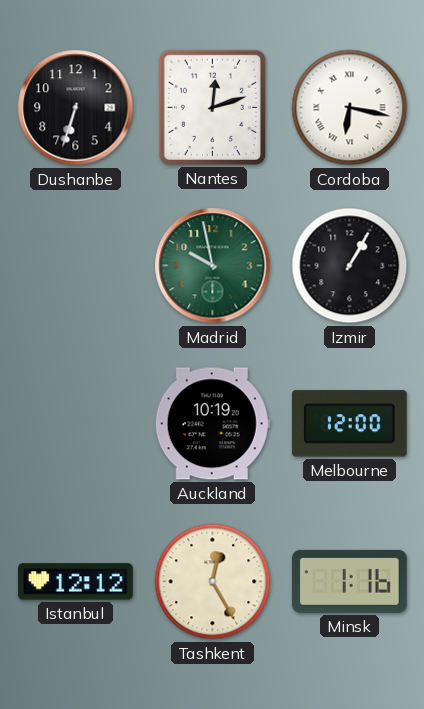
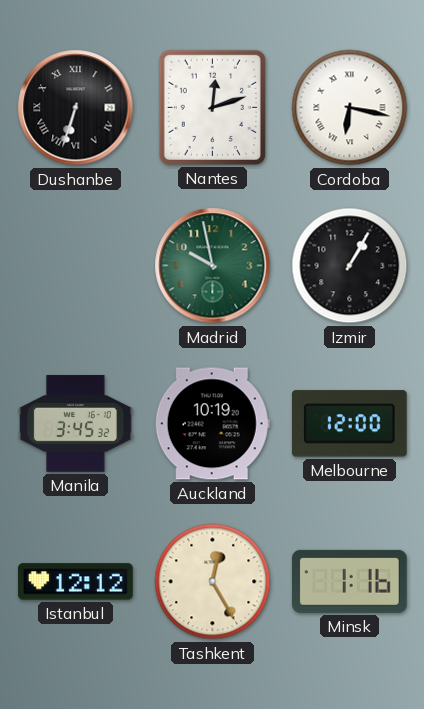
Dushanbe numerals: Arabic -> Roman
Manila: none -> 3:45
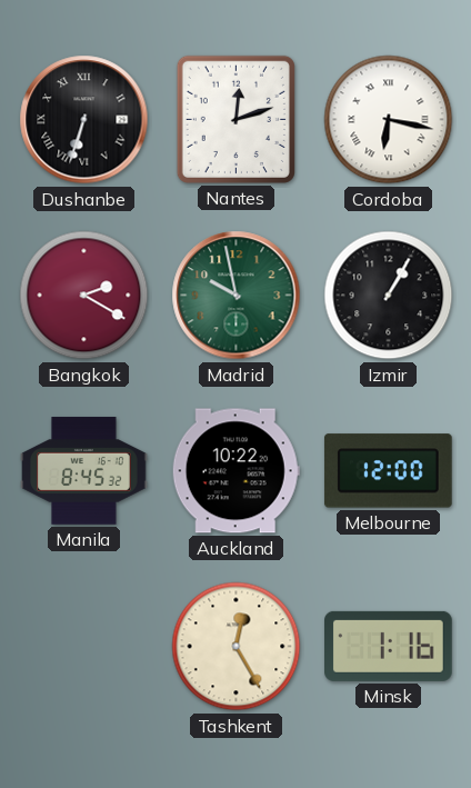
Bangkok: none -> 2:20
Manila: 3:45 -> 8:45
Auckland: 10:19 -> 10:22
Istanbul: 12:12 -> none
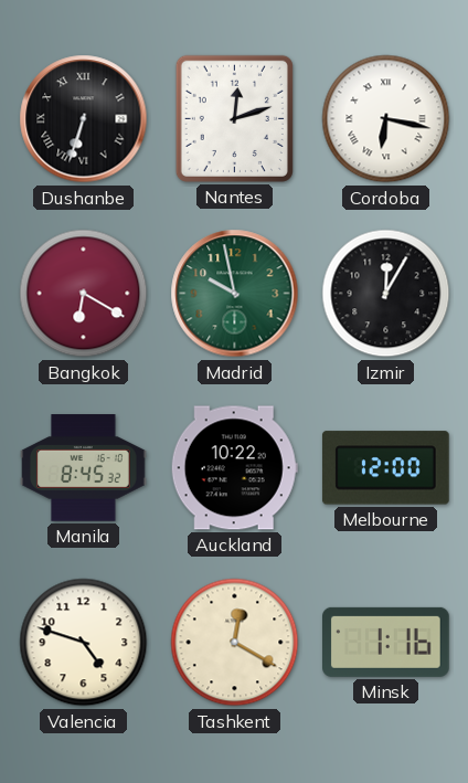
Bangkok: 2:20 -> 6:20
Izmir: 1:05 -> 12:05
Valencia: none -> 4:48
Tashkent: 12:25 -> 12:20
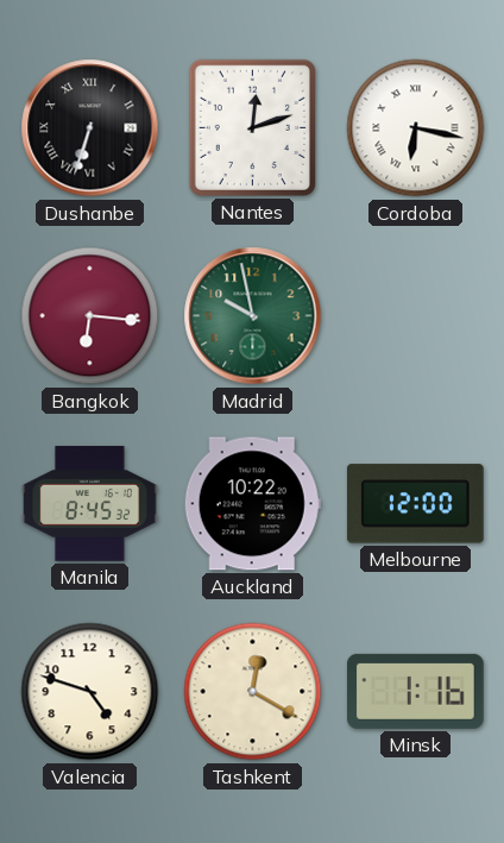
Bangkok: 6:20 -> 6:16
Izmir: 12:05 -> none
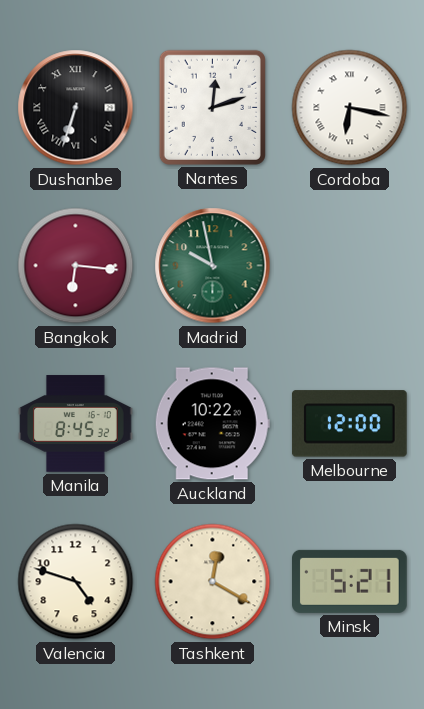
Minsk: 1:16 -> 5:21
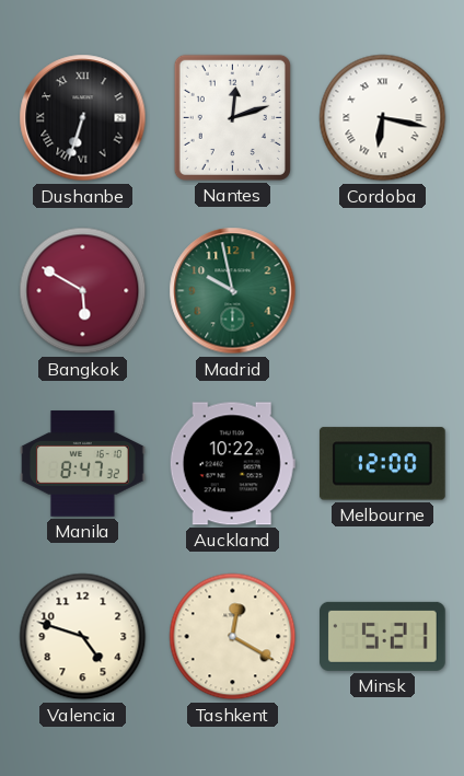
Bangkok: 6:16 -> 5:50
Manila: 8:45 -> 8:47
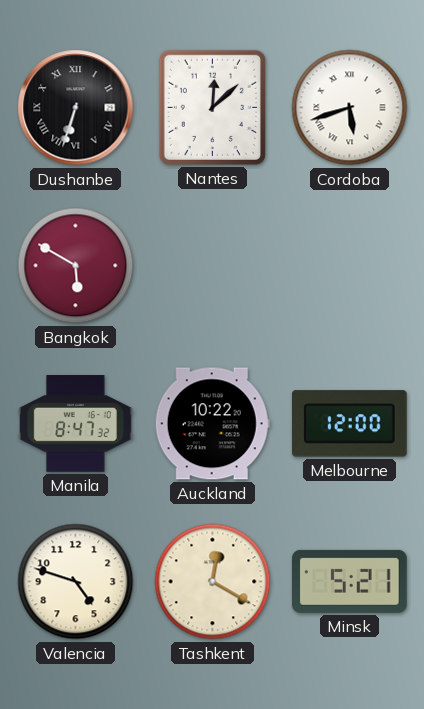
Nantes: 12:12 -> 12:08
Cordoba: 6:17 -> 5:42
Madrid: 9:58 -> none
